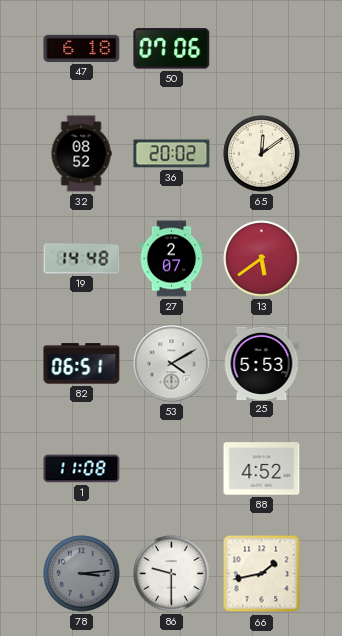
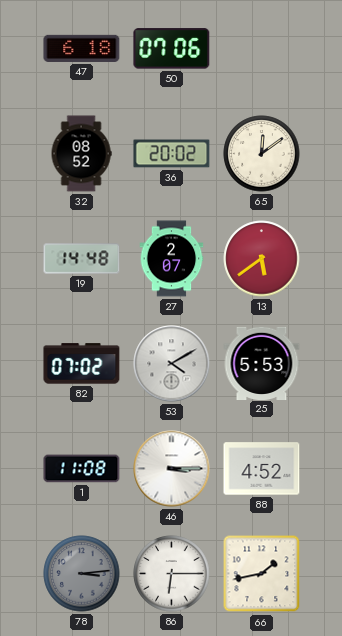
82: 06:51 -> 07:02
46: none -> 3:15
86: 9:30 -> 6:15
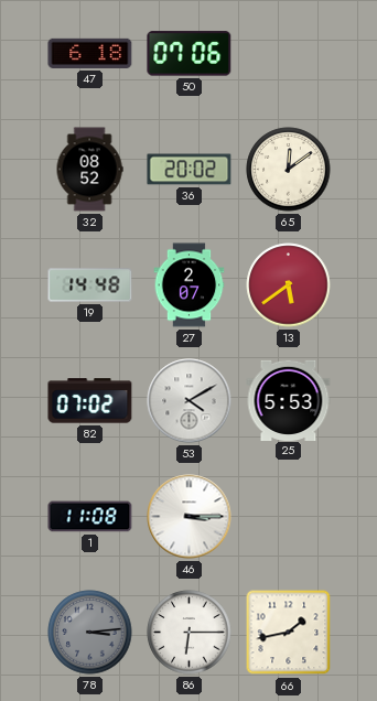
88: 4:52 -> none
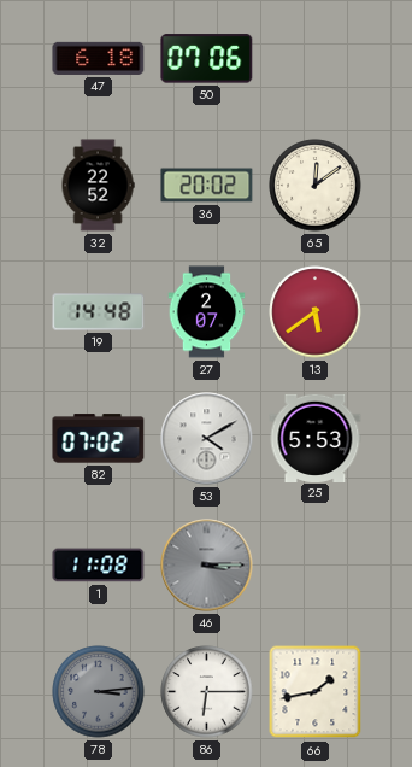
32: 08:52 -> 22:52
46 dial: white -> grey
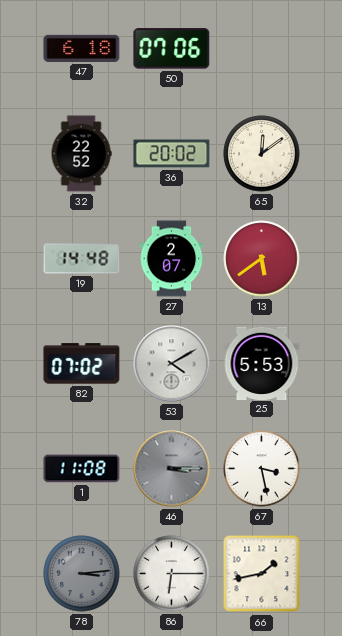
67: none -> 3:28
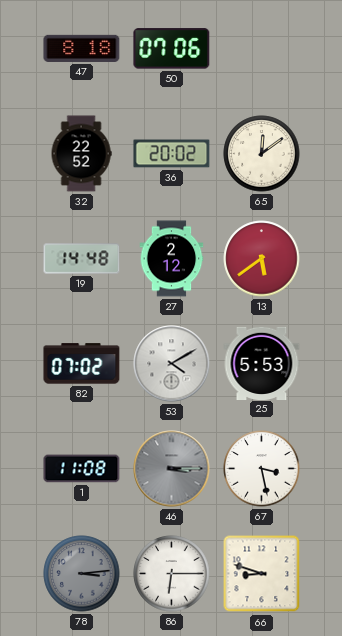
47: 6:18 -> 8:18
27: 2:07 -> 2:12
66: 1:43 -> 8:48
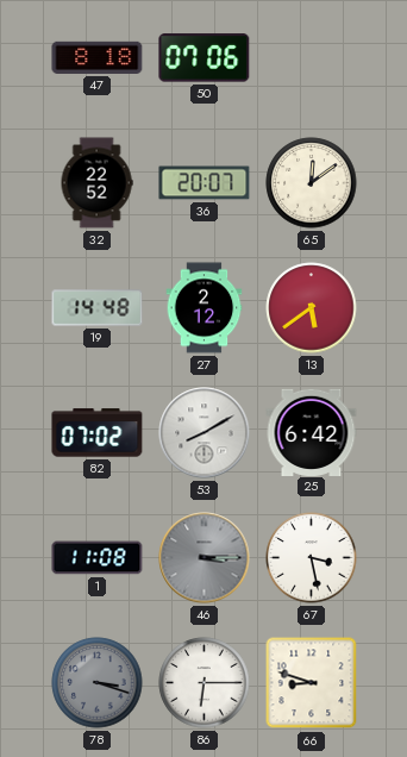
36: 20:02 -> 20:07
53: 4:10 -> 8:10
25: 5:53 -> 6:42
78: 3:14 -> 3:18
